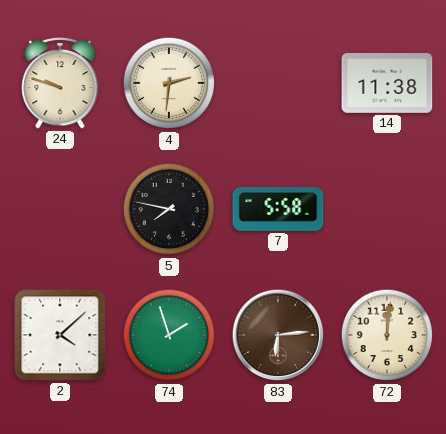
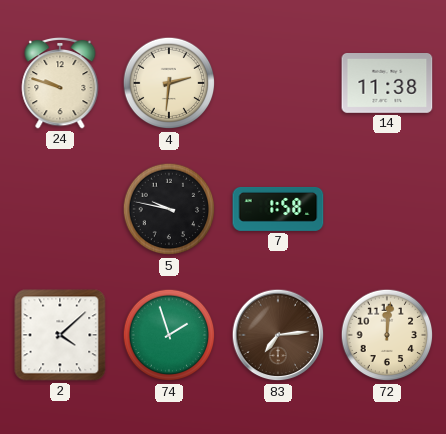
5: 7:47 -> 9:47
7: 5:58 -> 1:58
83: 6:14 -> 7:14
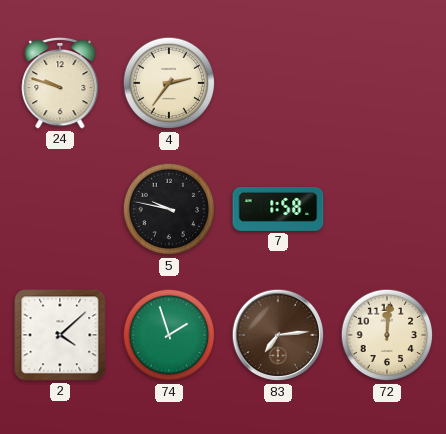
4: 2:31 -> 2:36
14: 11:38 -> none
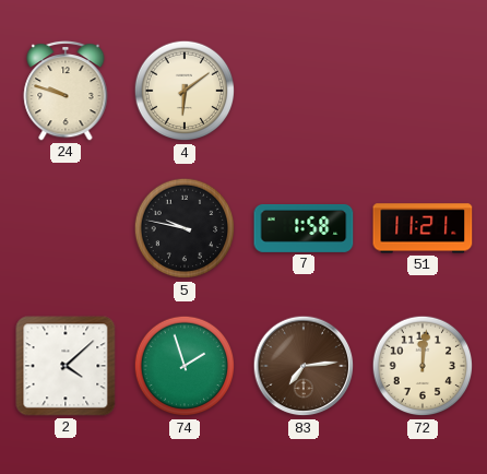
4: 2:36 -> 6:09
51: none -> 11:21
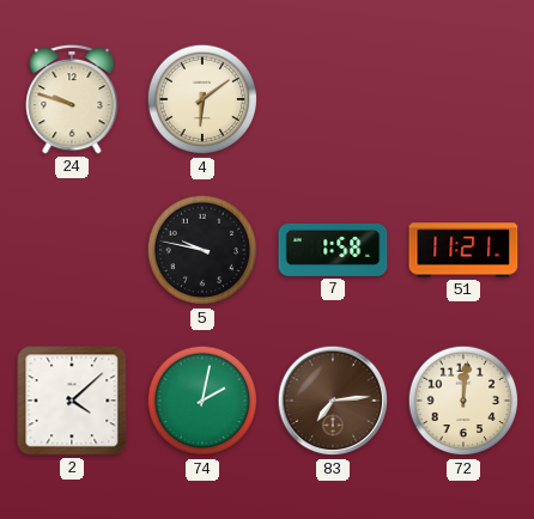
74: 1:57 -> 2:02
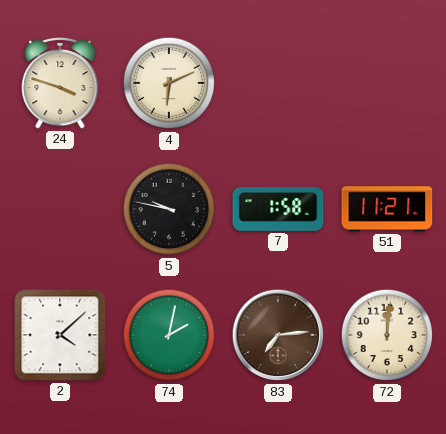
24: 9:48 -> 3:48
4: 6:09 -> 6:11
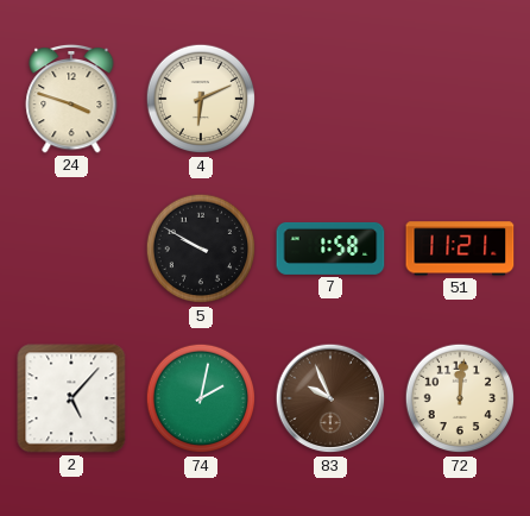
5: 9:47 -> 9:50
2: 4:08 -> 5:07
83: 7:14 -> 9:56
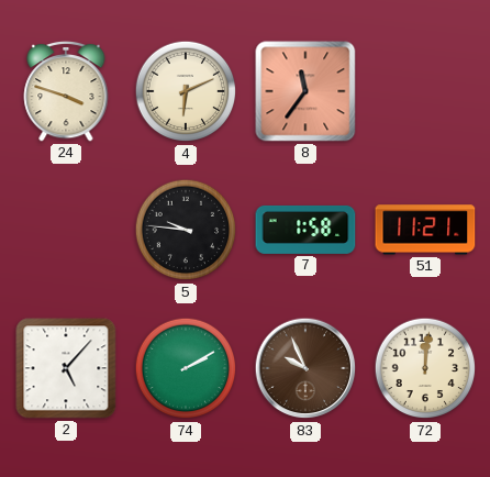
8: none -> 11:36
5: 9:50 -> 9:46
74: 2:02 -> 2:10
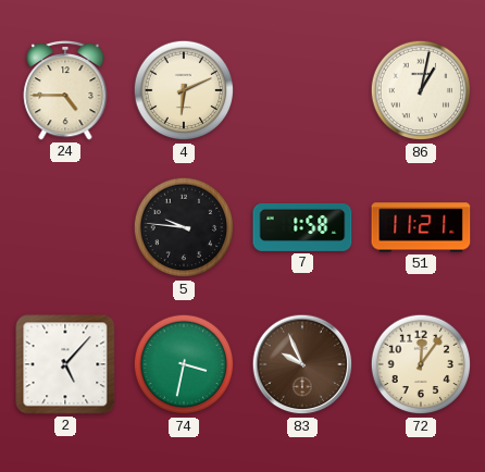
24: 3:48 -> 4:45
8: 11:36 -> none
86: none -> 1:02
74: 2:10 -> 3:32
72: 12:01 -> 12:06
